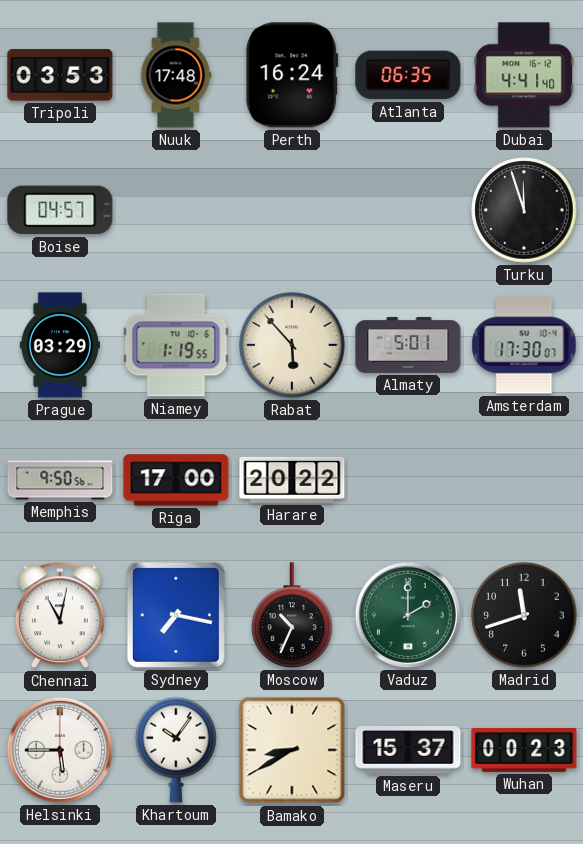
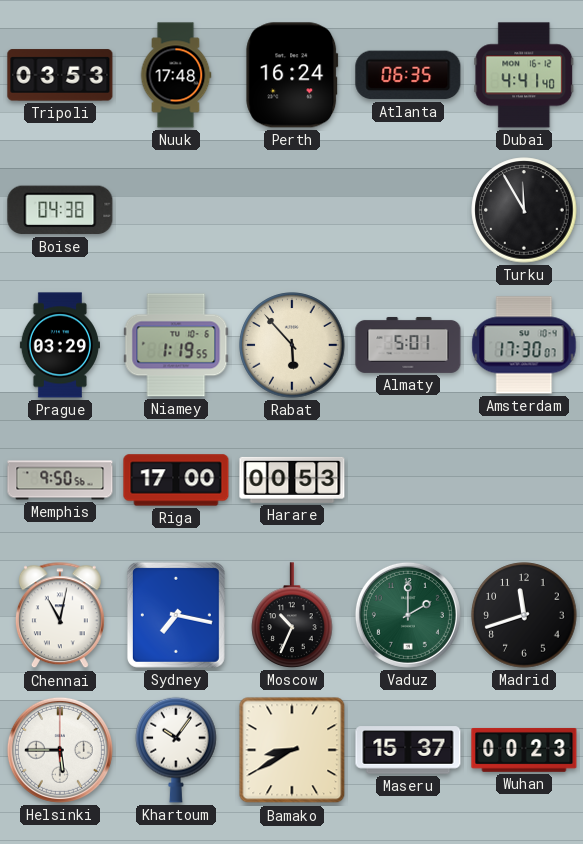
Boise: 04:57 -> 04:38
Turku: 11:57 -> 11:55
Harare: 20:22 -> 00:53
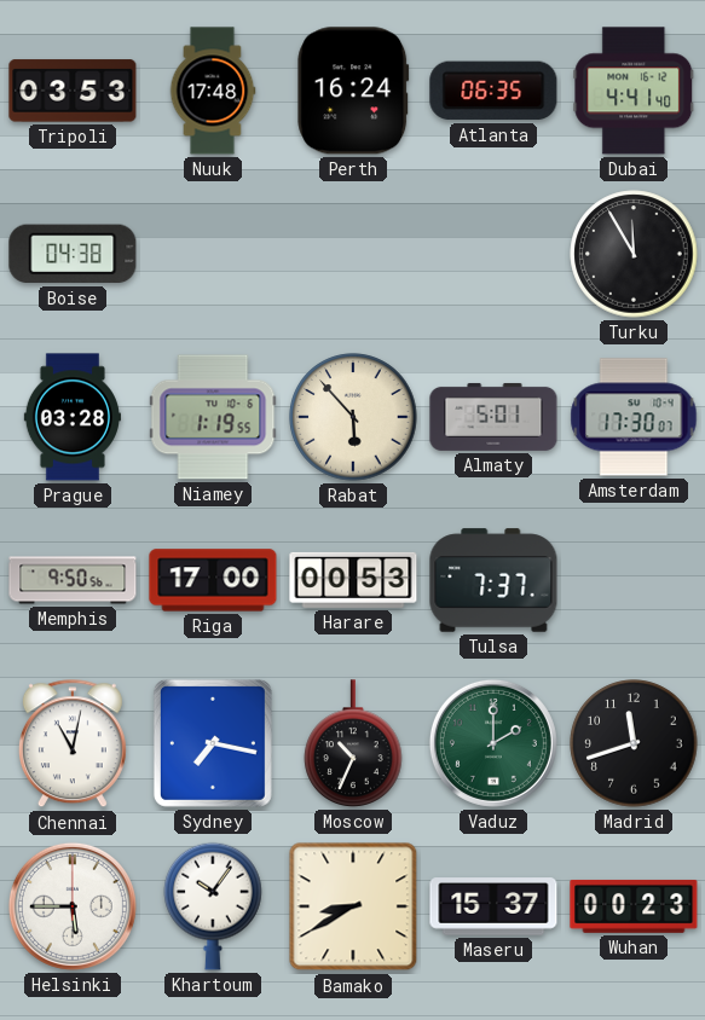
Prague: 03:29 -> 03:28
Tulsa: none -> 7:37
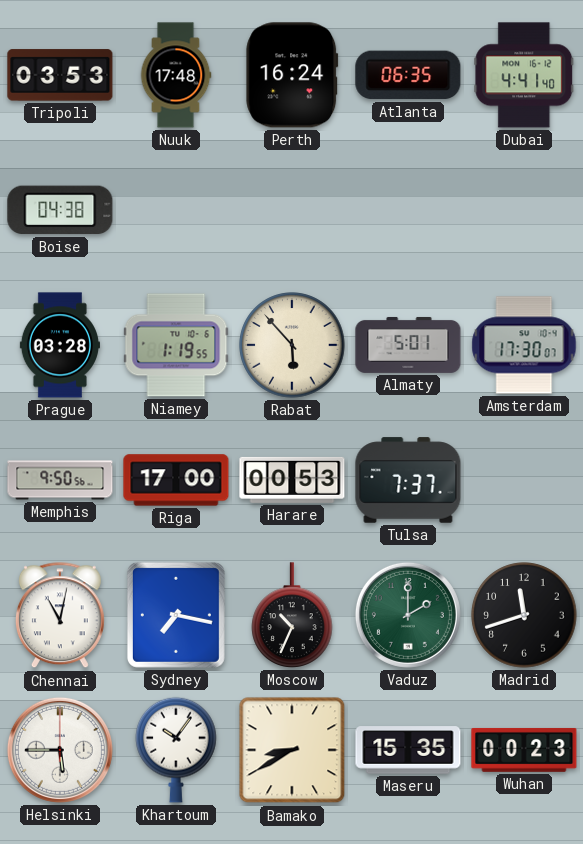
Turku: 11:55 -> none
Maseru: 15:37 -> 15:35
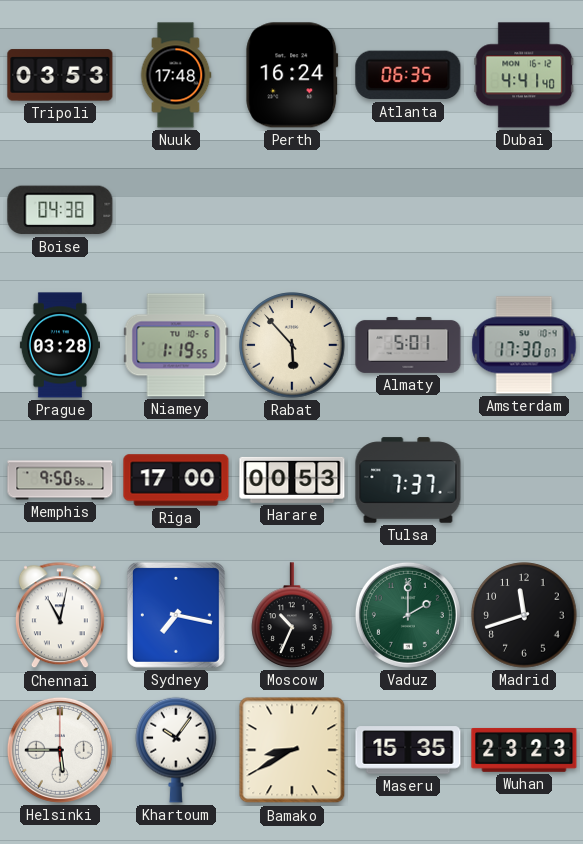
Wuhan: 00:23 -> 23:23
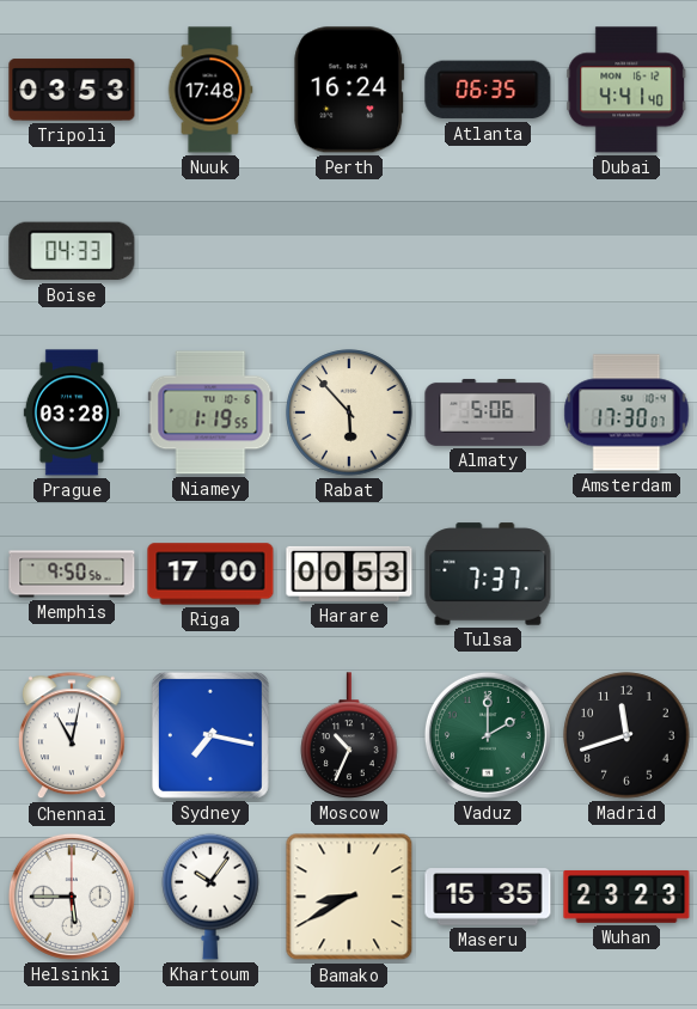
Boise: 04:38 -> 04:33
Almaty: 5:01 -> 5:06
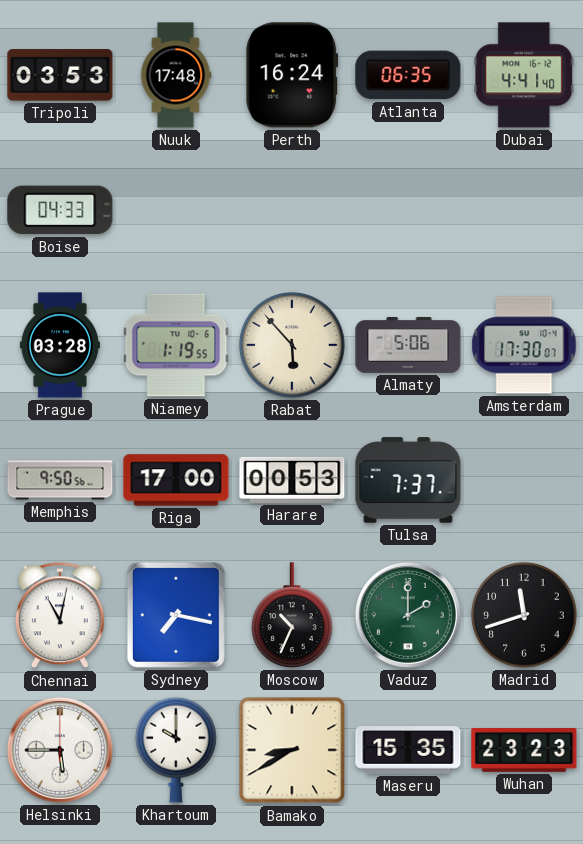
Khartoum: 10:06 -> 10:00
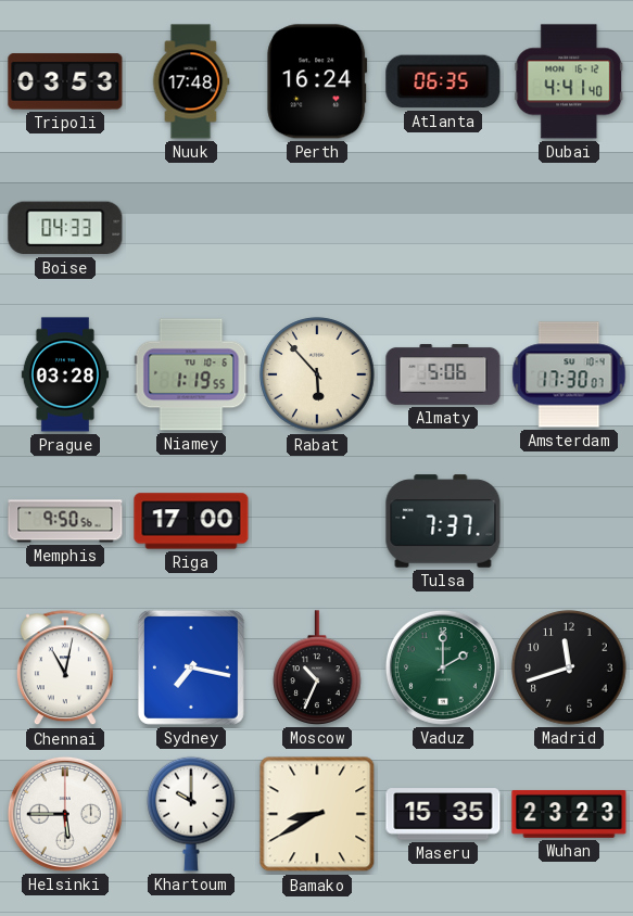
Harare: 00:53 -> none
